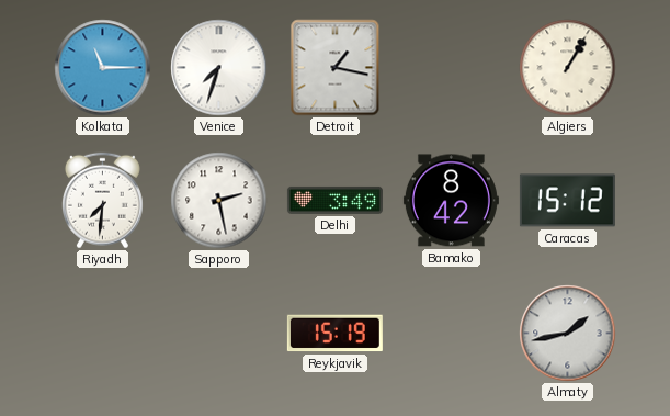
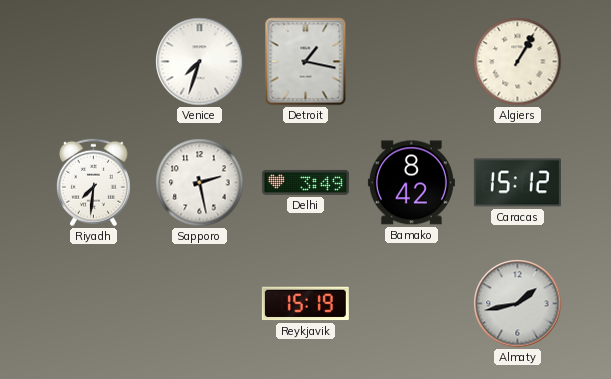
Kolkata: 11:15 -> none
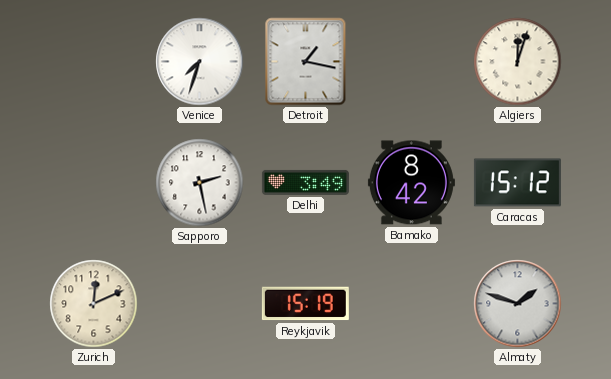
Algiers: 1:05 -> 12:03
Riyadh: 7:31 -> none
Zurich: none -> 12:11
Almaty: 1:43 -> 1:48
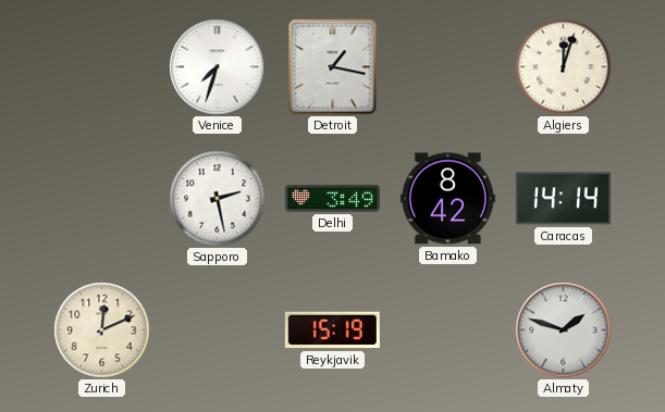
Caracas: 15:12 -> 14:14
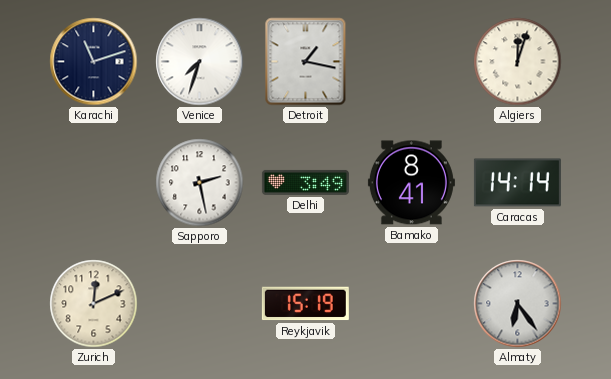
Karachi: none -> 11:12
Bamako: 8:42 -> 8:41
Almaty: 1:48 -> 6:24
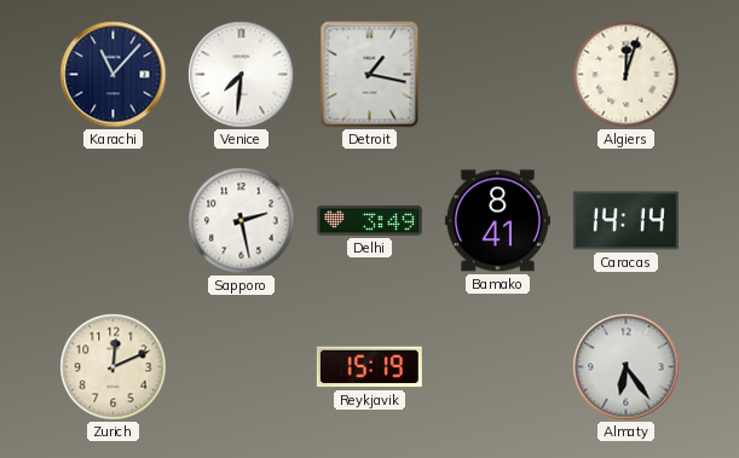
Karachi: 11:12 -> 11:07
Venice: 7:33 -> 7:31
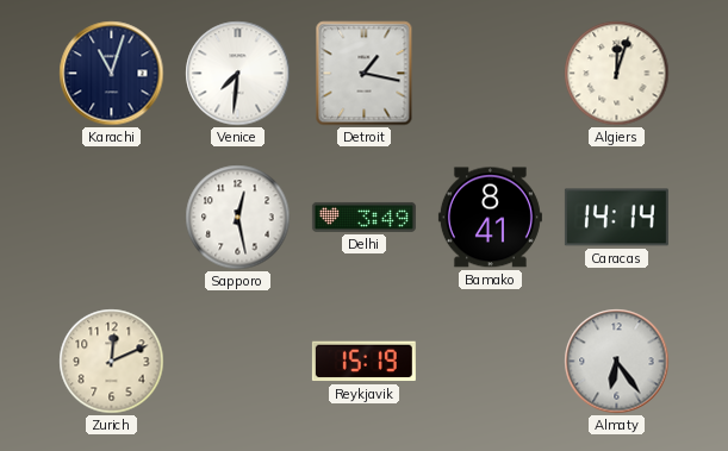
Karachi: 11:07 -> 11:03
Sapporo: 2:28 -> 12:28
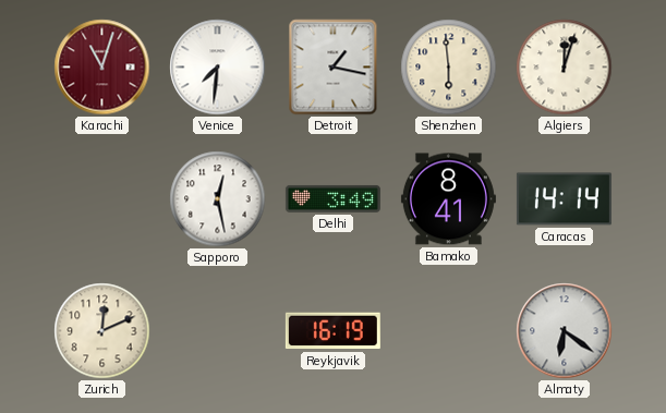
Karachi dial: navy -> burgundy
Shenzhen: none -> 5:59
Reykjavik: 15:19 -> 16:19
Almaty: 6:24 -> 6:21
